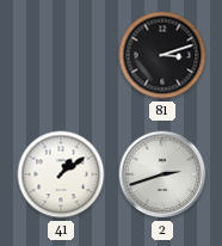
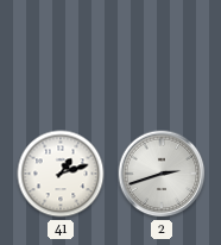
81: 3:12 -> none
41: 1:09 -> 1:12
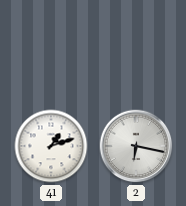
2: 2:42 -> 6:17
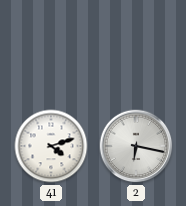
41: 1:12 -> 4:12
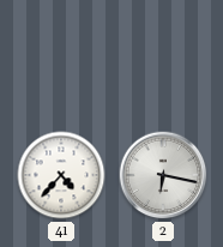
41: 4:12 -> 4:37
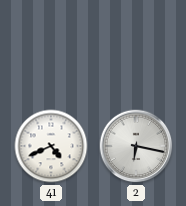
41: 4:37 -> 4:41
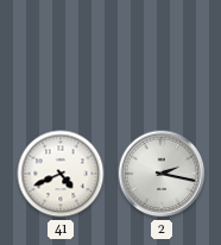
2: 6:17 -> 2:17
